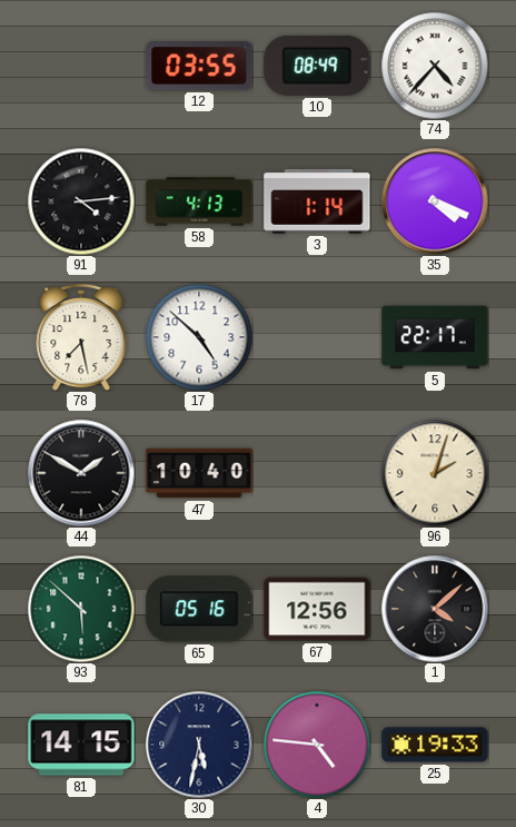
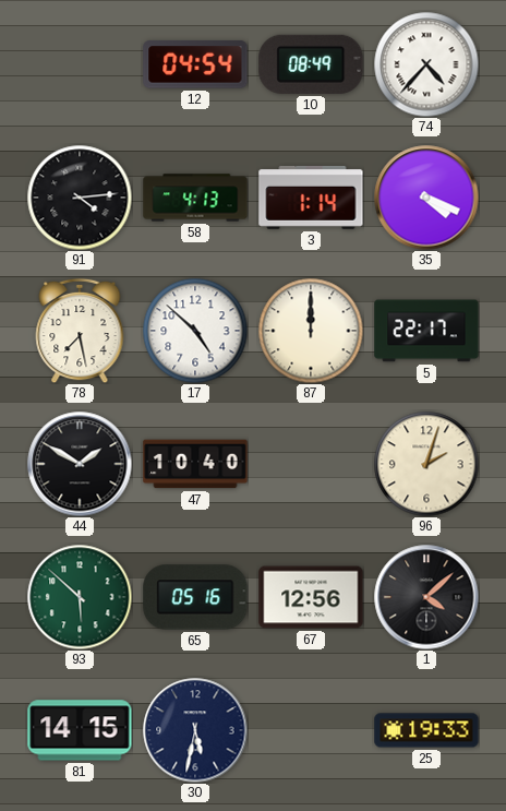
12: 03:55 -> 04:54
87: none -> 12:00
4: 4:46 -> none
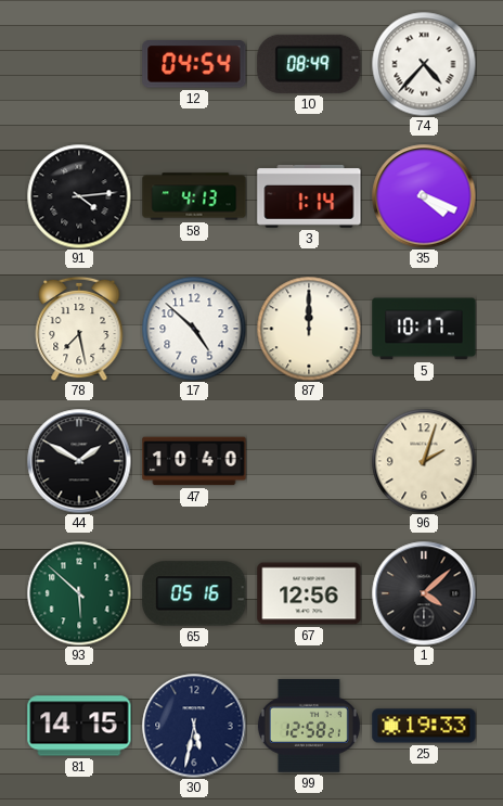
5: 22:17 -> 10:17
99: none -> 12:58
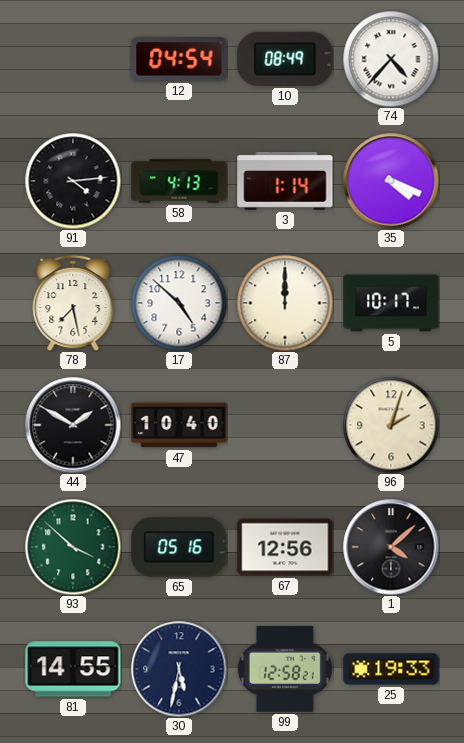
93: 5:52 -> 3:52
81: 14:15 -> 14:55
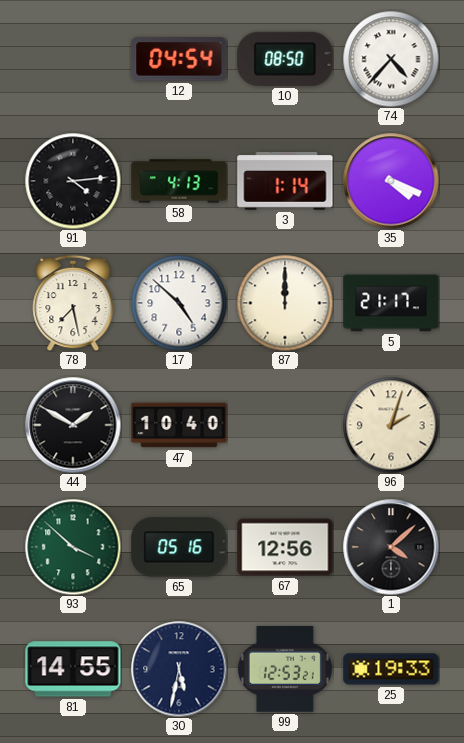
10: 08:49 -> 08:50
5: 10:17 -> 21:17
99: 12:58 -> 12:53
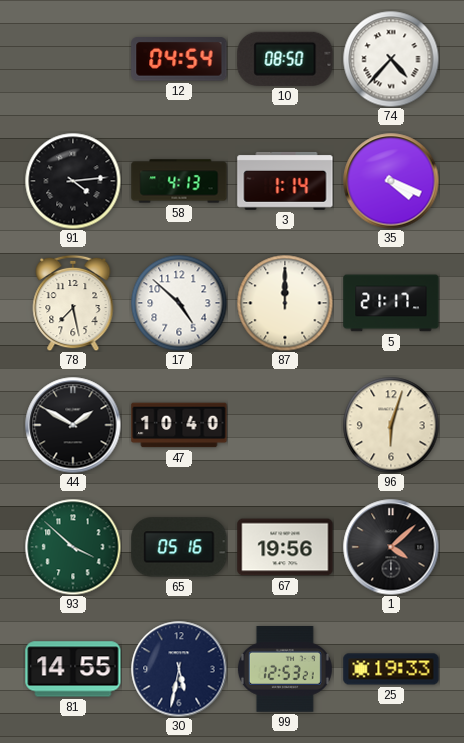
96: 2:03 -> 6:03
67: 12:56 -> 19:56
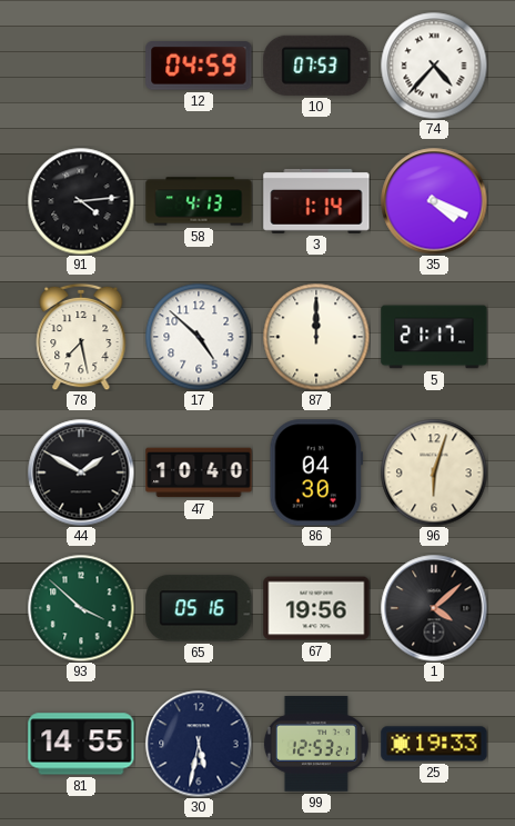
12: 04:54 -> 04:59
10: 08:50 -> 07:53
86: none -> 04:30
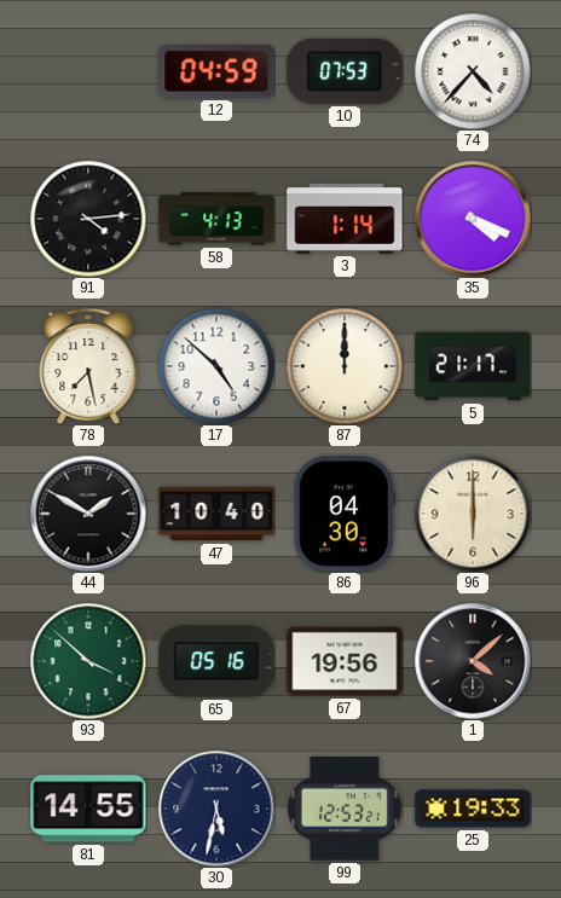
96: 6:03 -> 6:00
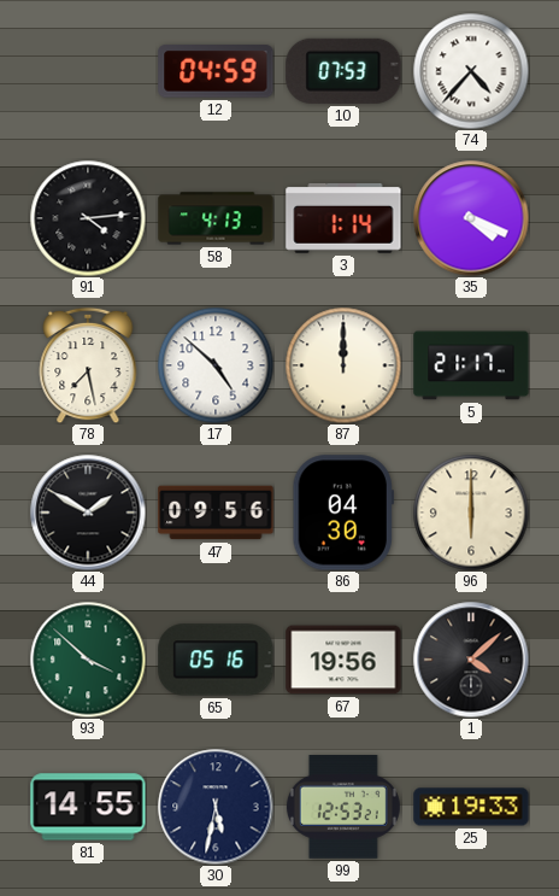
47: 10:40 -> 09:56
